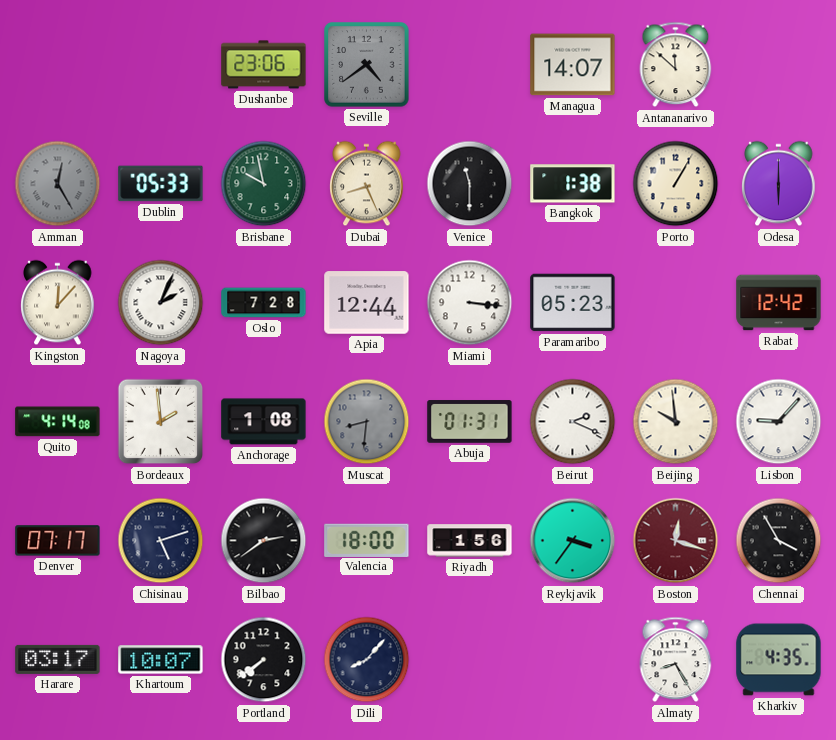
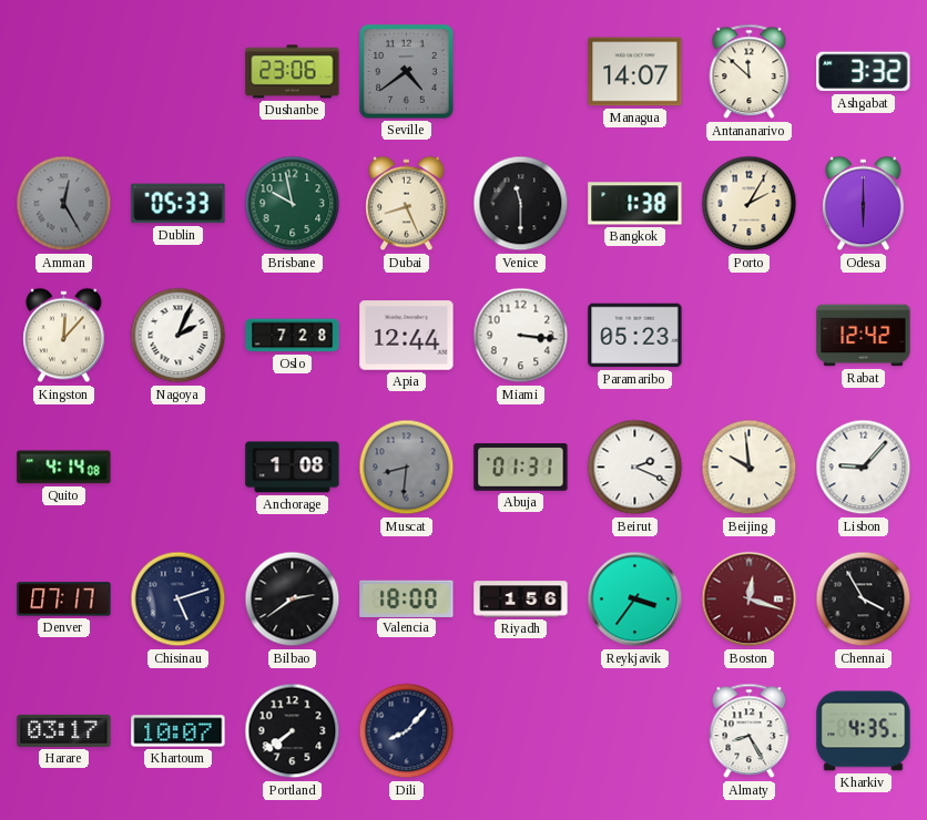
Ashgabat: none -> 3:32
Porto: 1:05 -> 2:05
Bordeaux: 1:59 -> none
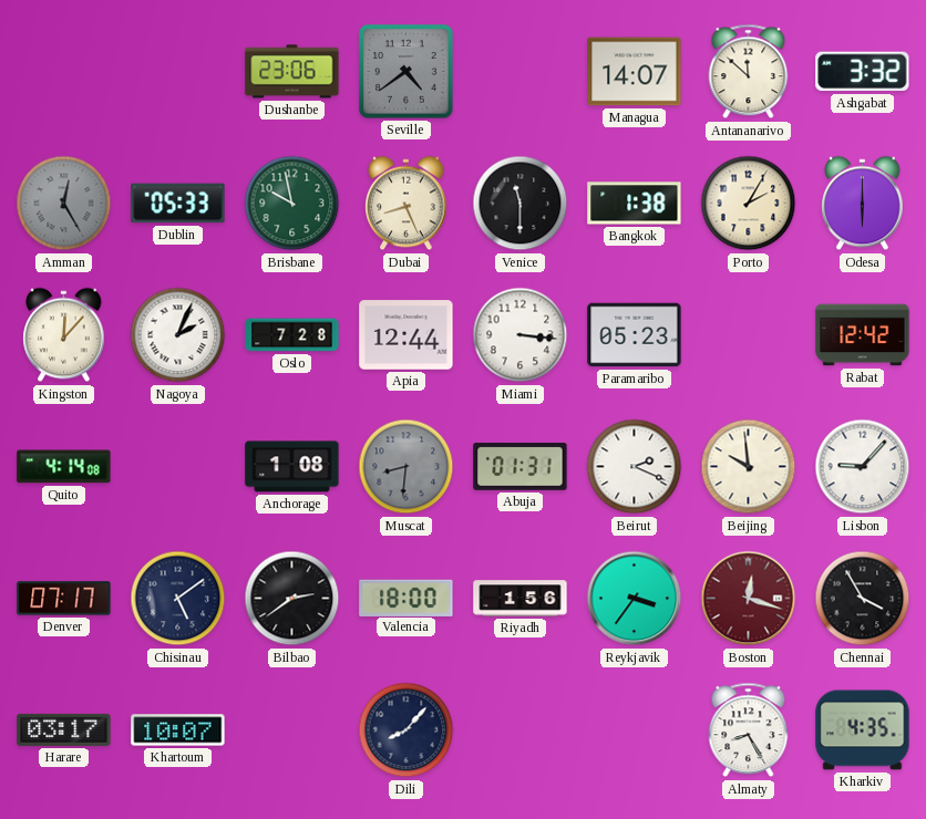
Chisinau: 5:12 -> 5:09
Portland: 7:39 -> none
